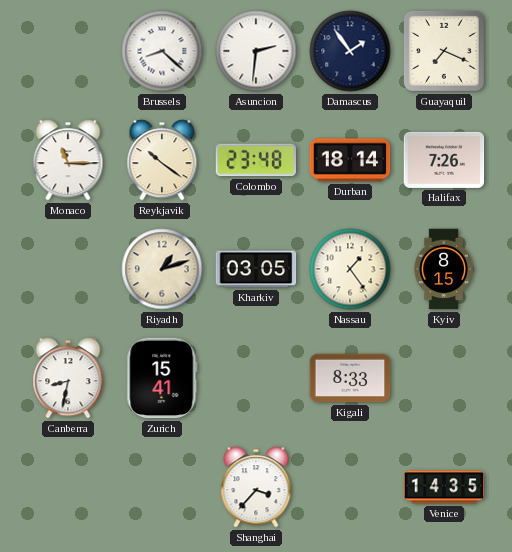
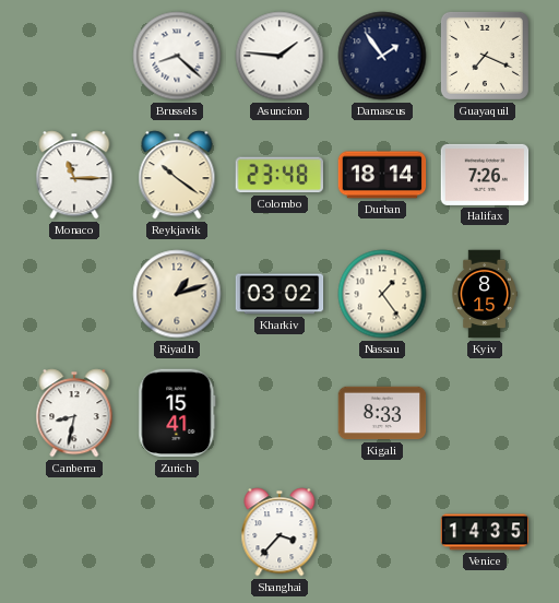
Asuncion: 2:31 -> 1:46
Kharkiv: 03:05 -> 03:02
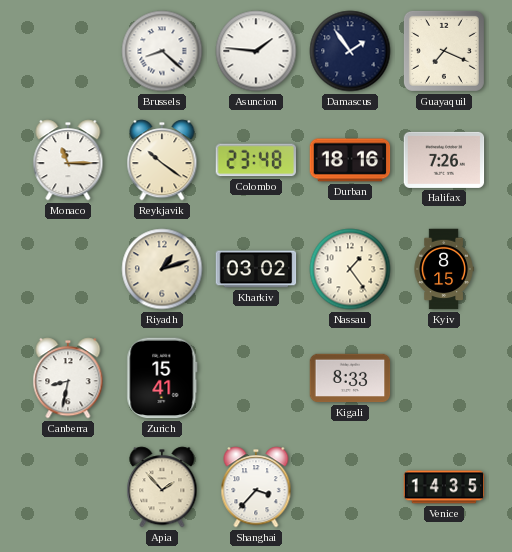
Durban: 18:14 -> 18:16
Apia: none -> 1:53
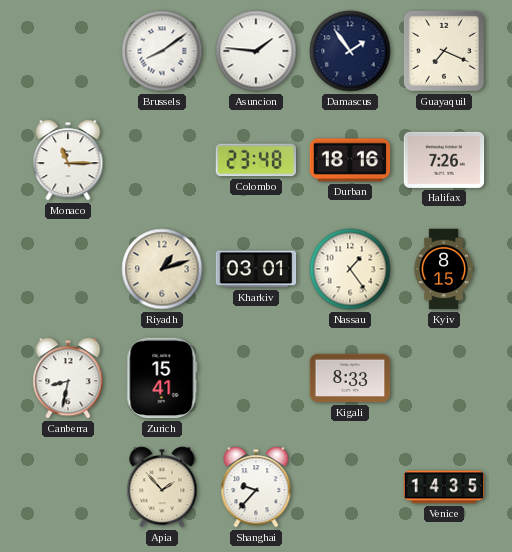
Brussels: 8:22 -> 8:09
Reykjavik: 10:21 -> none
Kharkiv: 03:02 -> 03:01
Shanghai: 3:37 -> 9:37
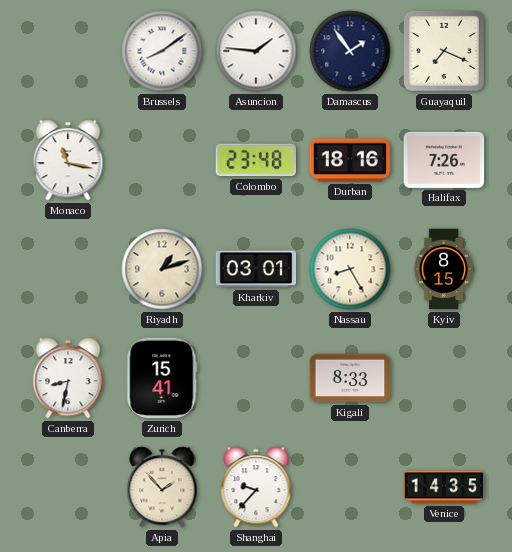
Monaco: 11:15 -> 11:17
Nassau: 1:24 -> 8:25
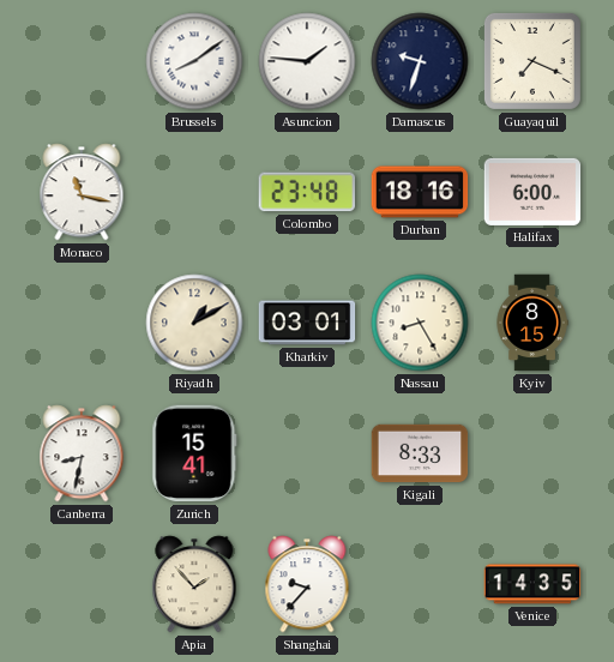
Damascus: 1:54 -> 9:33
Halifax: 7:26 -> 6:00
Riyadh: 1:12 -> 1:10
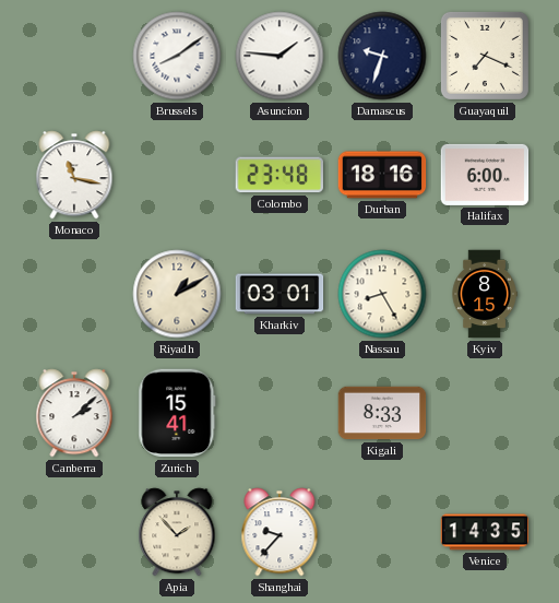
Canberra: 8:32 -> 2:08
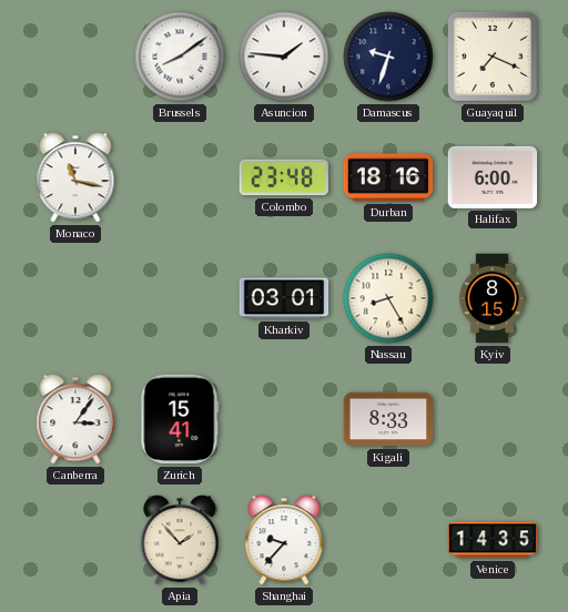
Riyadh: 1:10 -> none
Canberra: 2:08 -> 3:06
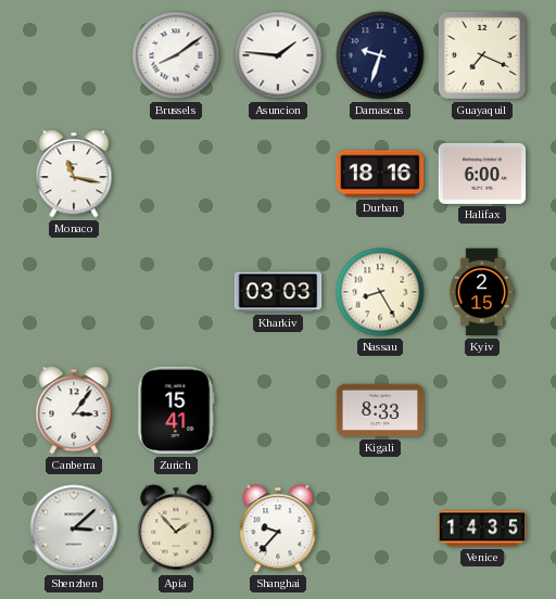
Colombo: 23:48 -> none
Kharkiv: 03:01 -> 03:03
Kyiv: 8:15 -> 2:15
Shenzhen: none -> 3:08
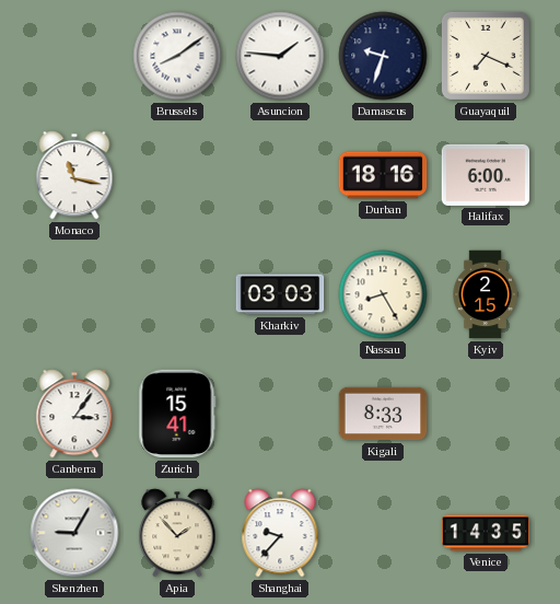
Shenzhen: 3:08 -> 9:05
